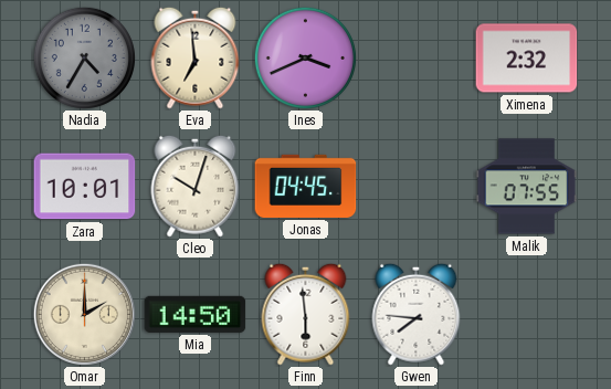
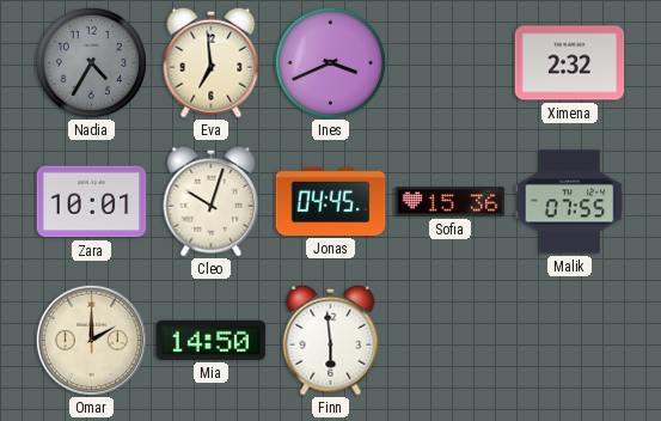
Sofia: none -> 15:36
Gwen: 7:46 -> none
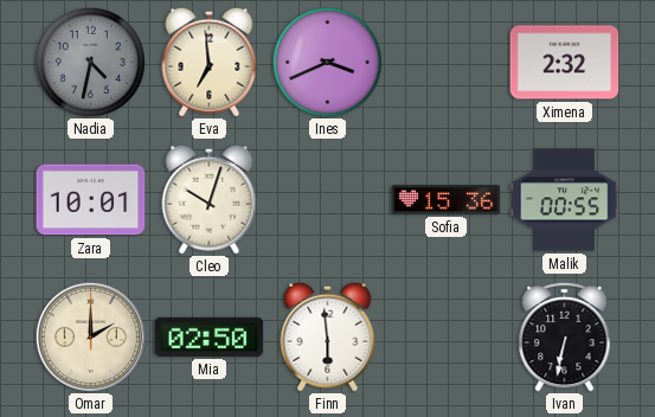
Nadia: 4:35 -> 4:32
Jonas: 04:45 -> none
Malik: 07:55 -> 00:55
Mia: 14:50 -> 02:50
Ivan: none -> 6:32
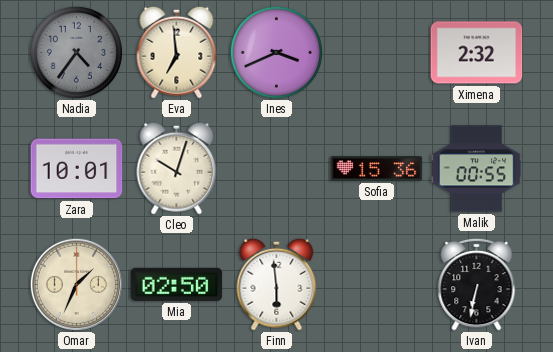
Nadia: 4:32 -> 4:36
Omar: 2:00 -> 1:34
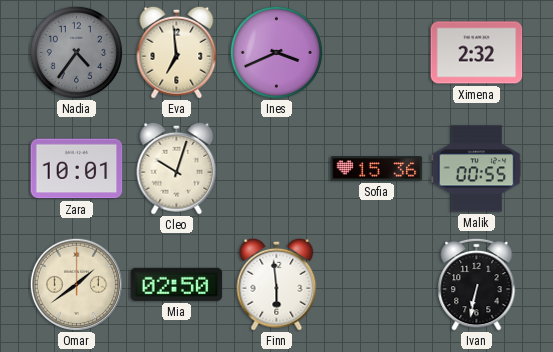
Omar: 1:34 -> 1:39
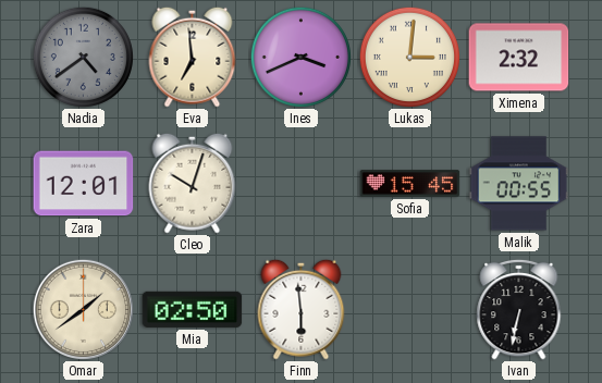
Nadia: 4:36 -> 4:39
Lukas: none -> 3:01
Zara: 10:01 -> 12:01
Sofia: 15:36 -> 15:45
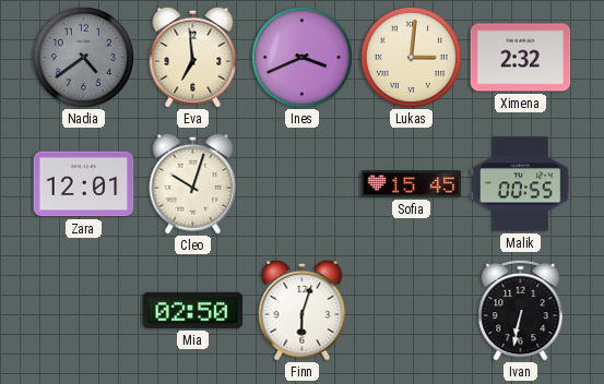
Omar: 1:39 -> none
Finn: 5:59 -> 6:03
